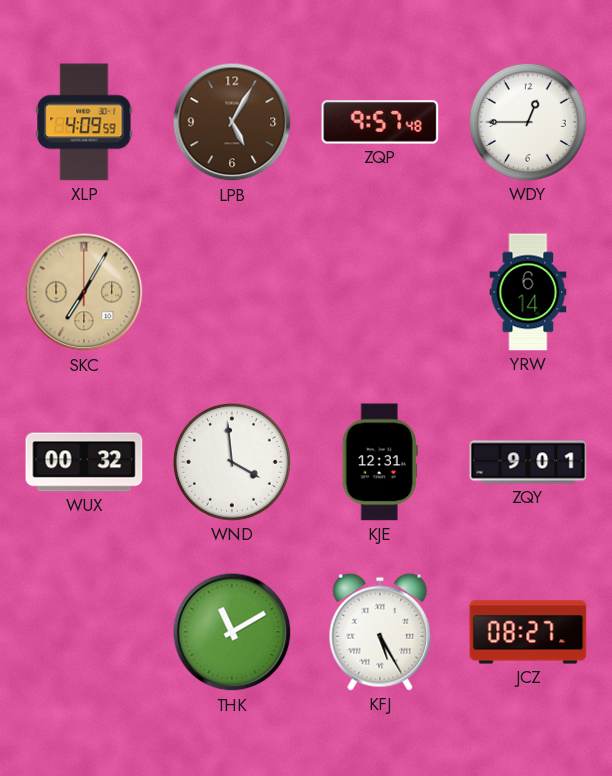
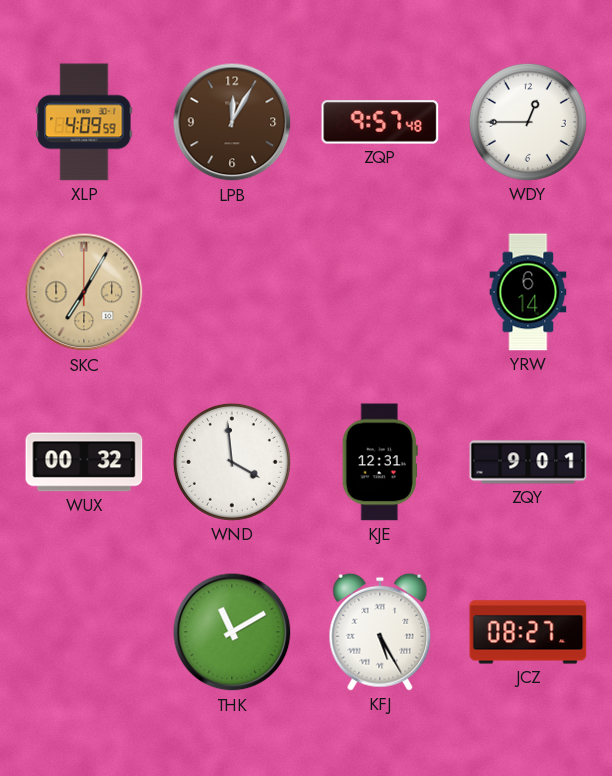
LPB: 5:05 -> 12:05
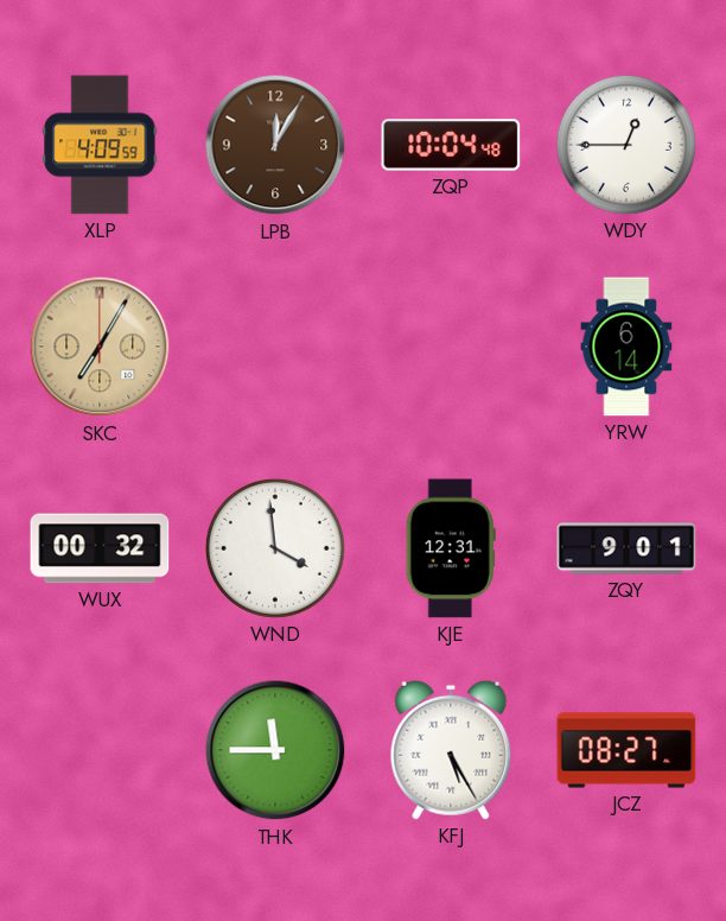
ZQP: 9:57 -> 10:04
THK: 11:10 -> 11:45
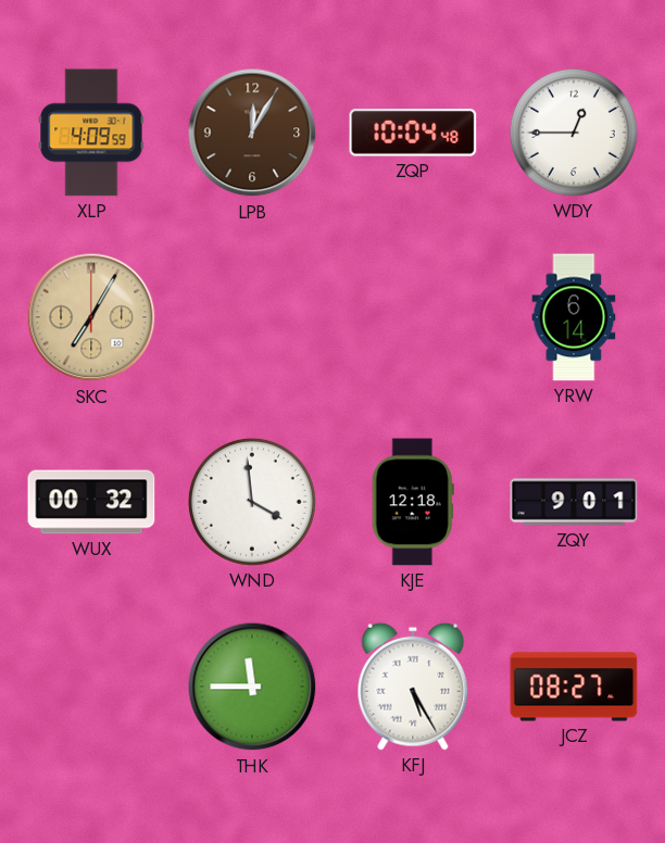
KJE: 12:31 -> 12:18
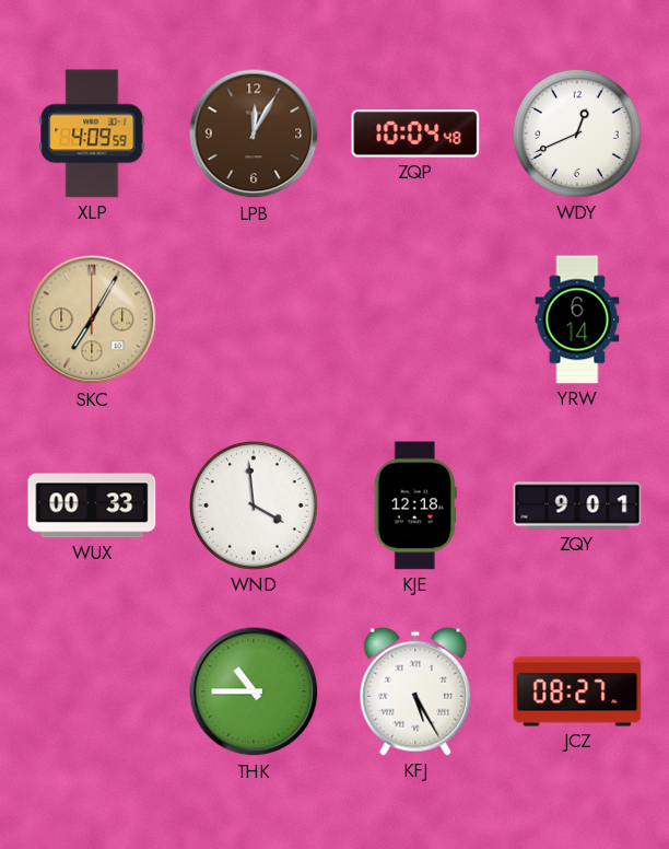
WDY: 12:45 -> 12:41
WUX: 00:32 -> 00:33
THK: 11:45 -> 10:45
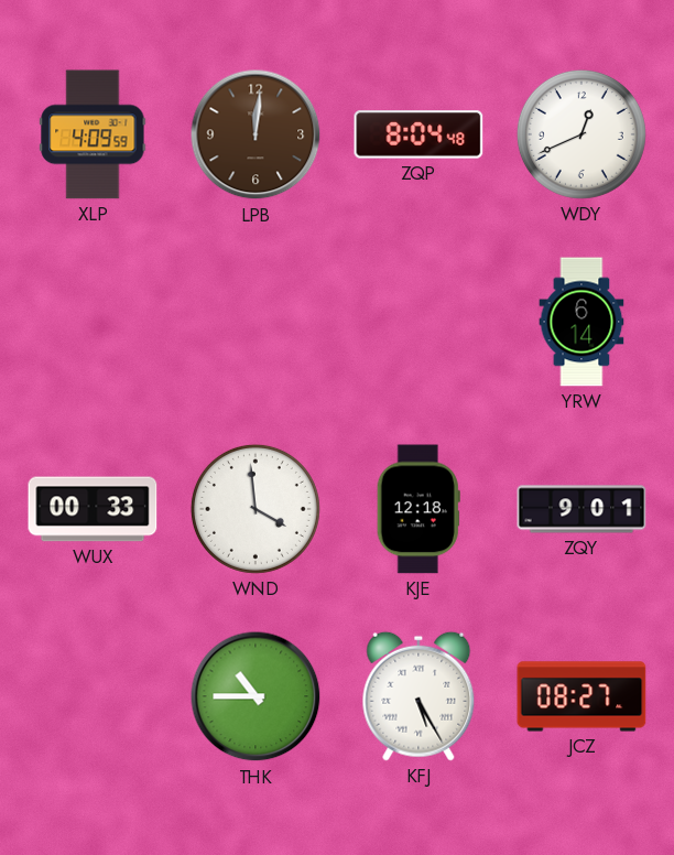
LPB: 12:05 -> 12:01
ZQP: 10:04 -> 8:04
SKC: 7:05 -> none
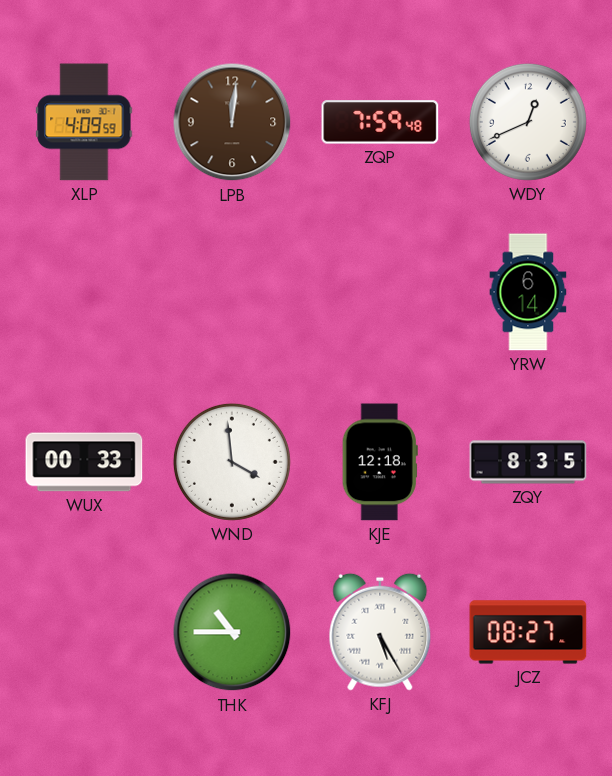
ZQP: 8:04 -> 7:59
ZQY: 9:01 -> 8:35
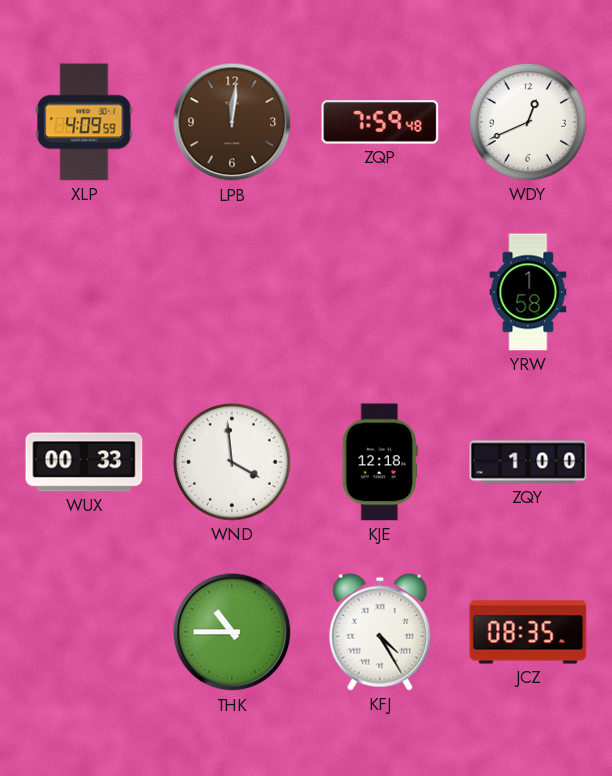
YRW: 6:14 -> 1:58
ZQY: 8:35 -> 1:00
KFJ: 5:25 -> 4:25
JCZ: 08:27 -> 08:35
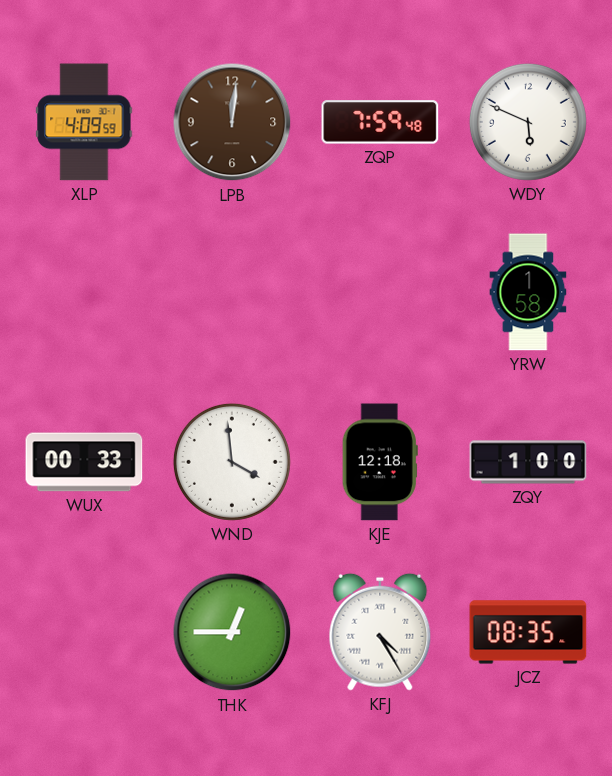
WDY: 12:41 -> 5:49
THK: 10:45 -> 12:45
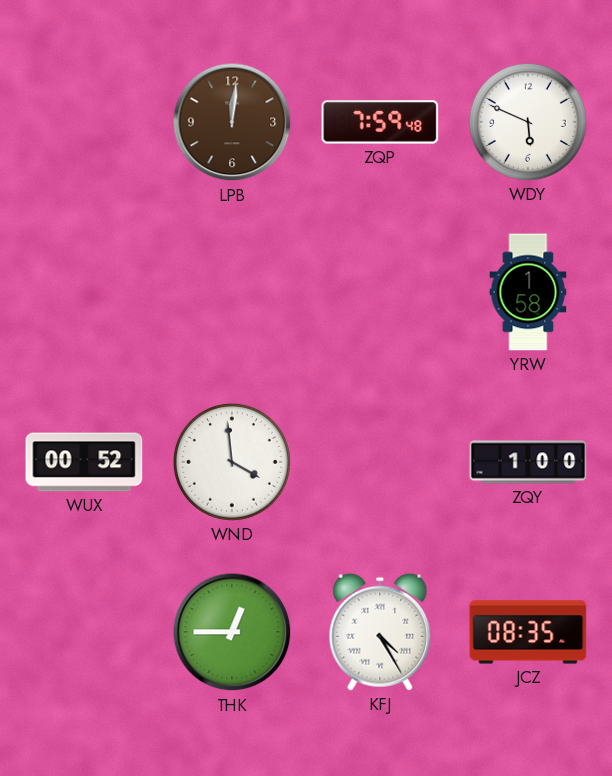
XLP: 4:09 -> none
WUX: 00:33 -> 00:52
KJE: 12:18 -> none
